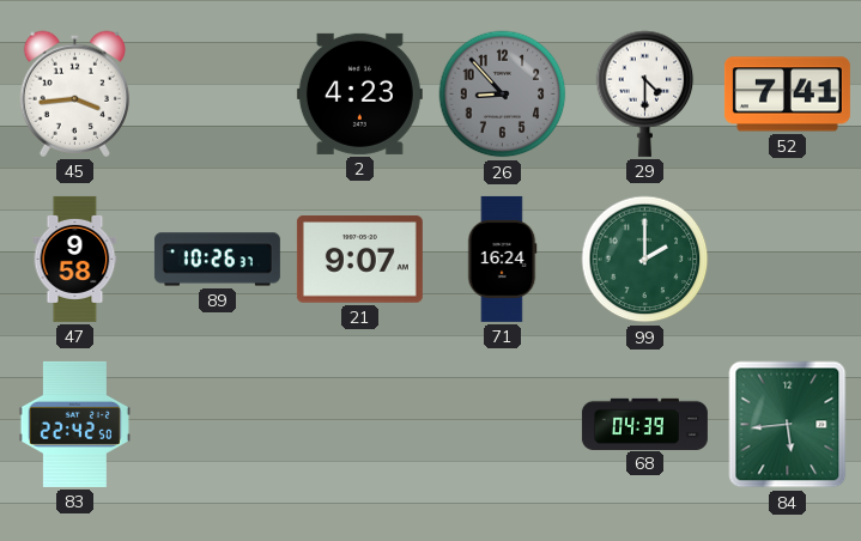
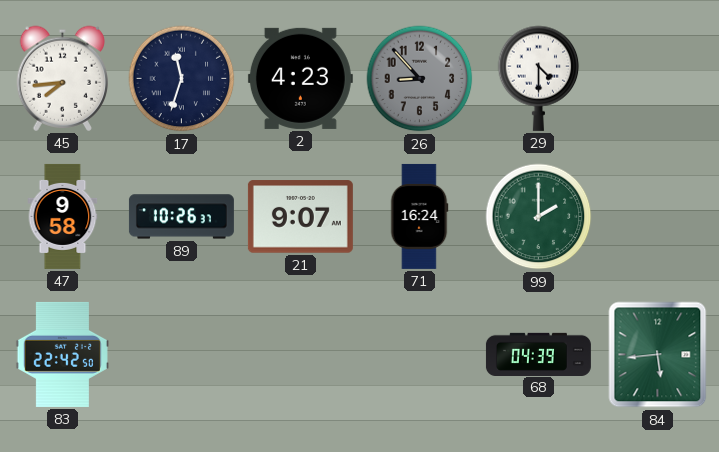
45: 3:44 -> 7:44
17: none -> 11:33
52: 7:41 -> none
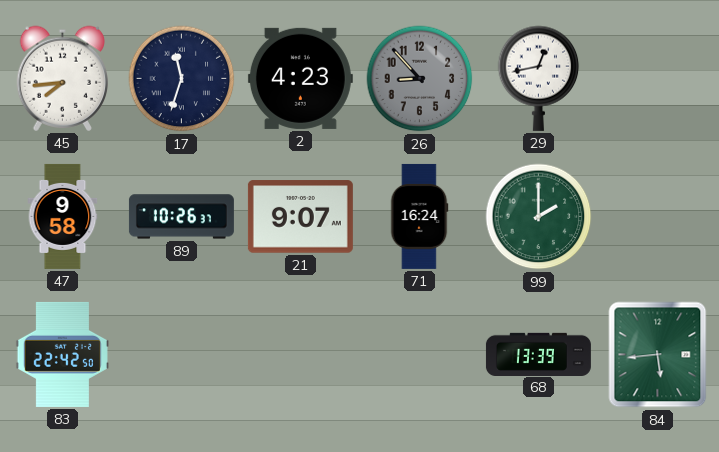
29: 4:30 -> 12:43
68: 04:39 -> 13:39
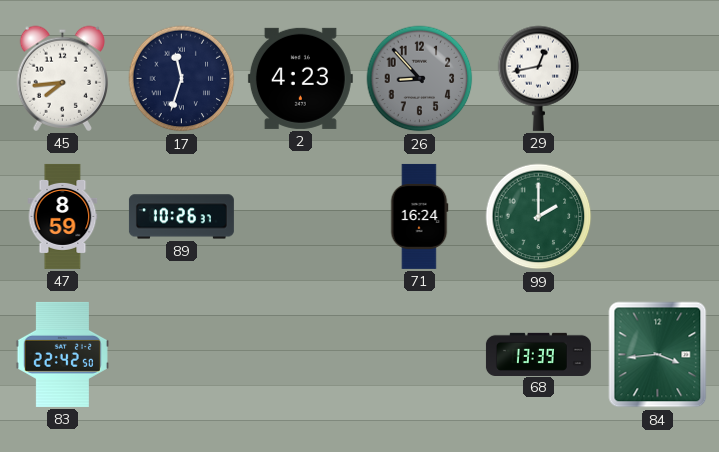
47: 9:58 -> 8:59
21: 9:07 -> none
84: 5:44 -> 3:44
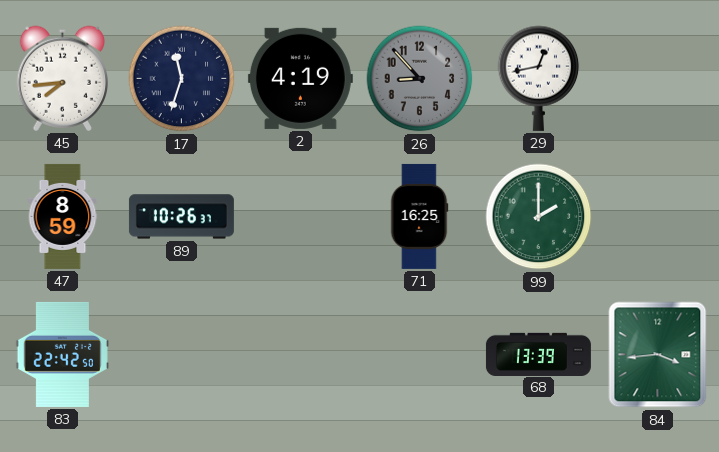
2: 4:23 -> 4:19
71: 16:24 -> 16:25
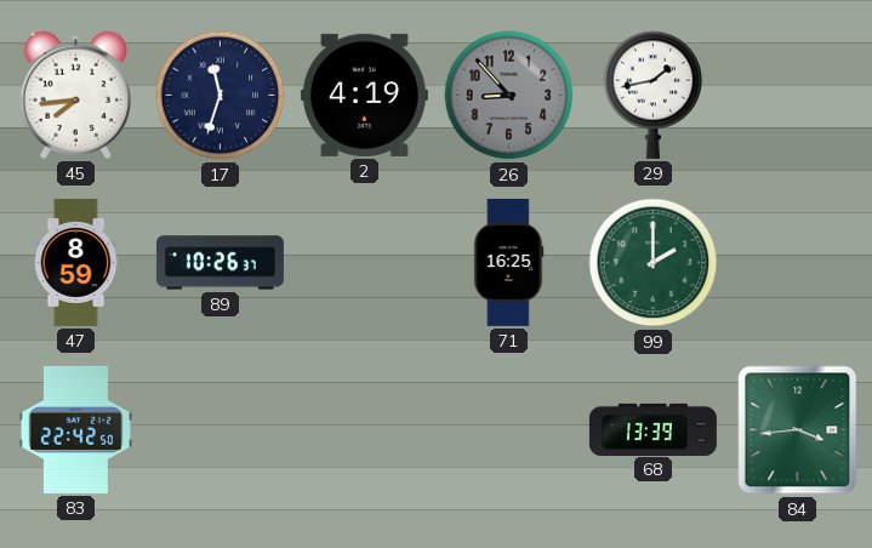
29: 12:43 -> 1:43
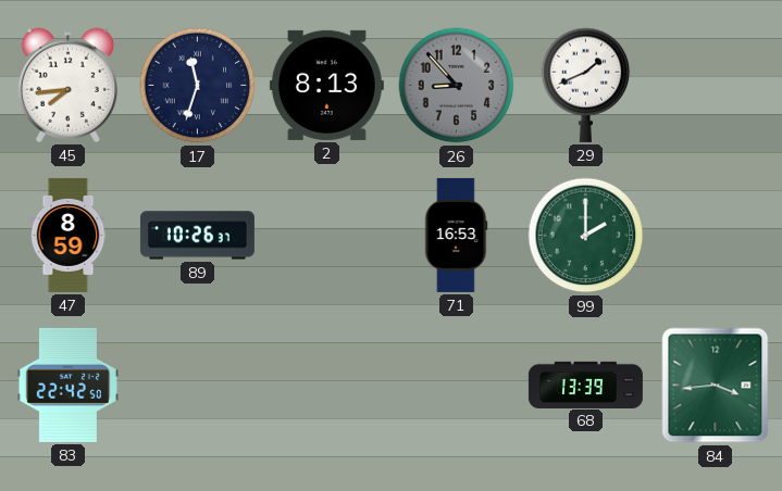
2: 4:19 -> 8:13
29: 1:43 -> 1:41
71: 16:25 -> 16:53
